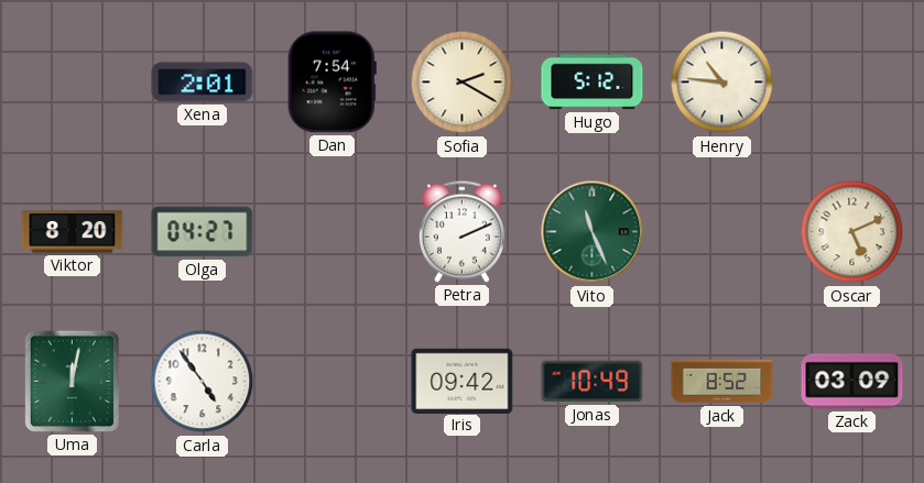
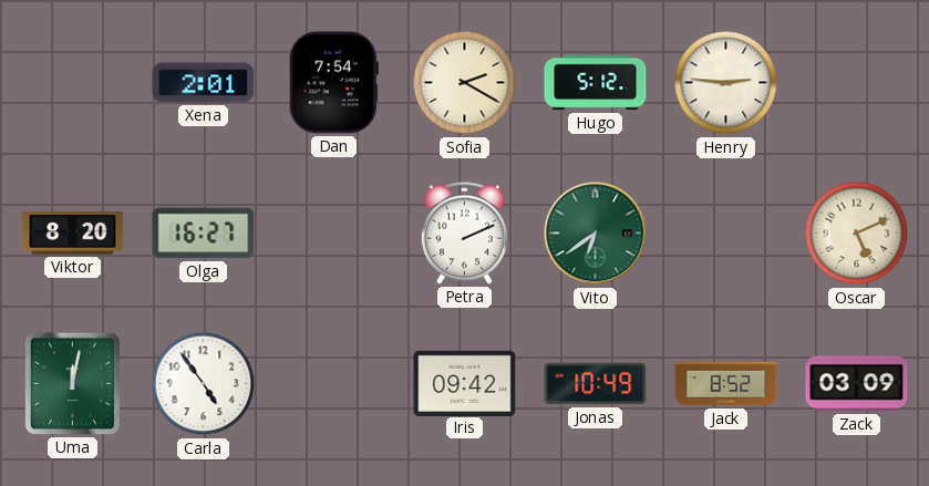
Henry: 10:46 -> 2:46
Olga: 04:27 -> 16:27
Vito: 11:26 -> 6:39
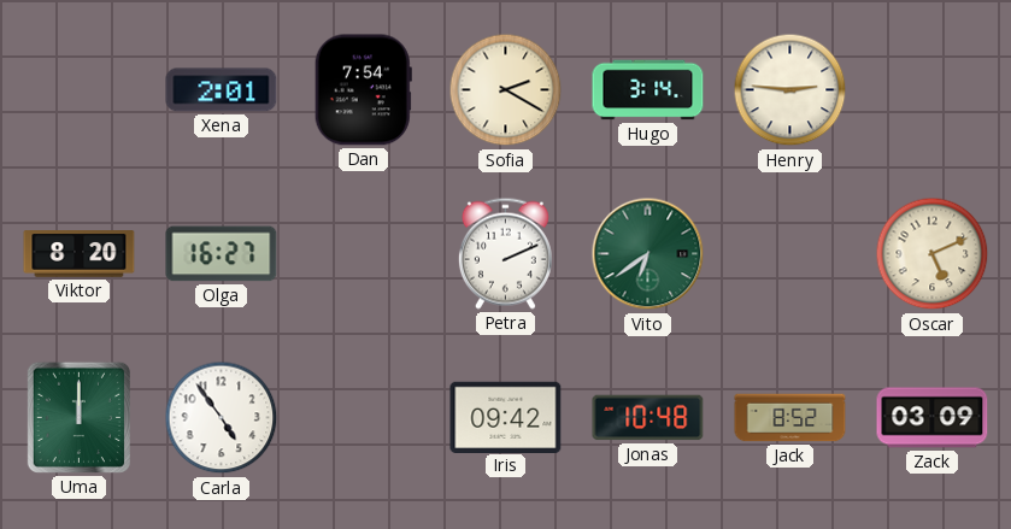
Hugo: 5:12 -> 3:14
Uma: 12:02 -> 12:00
Jonas: 10:49 -> 10:48
